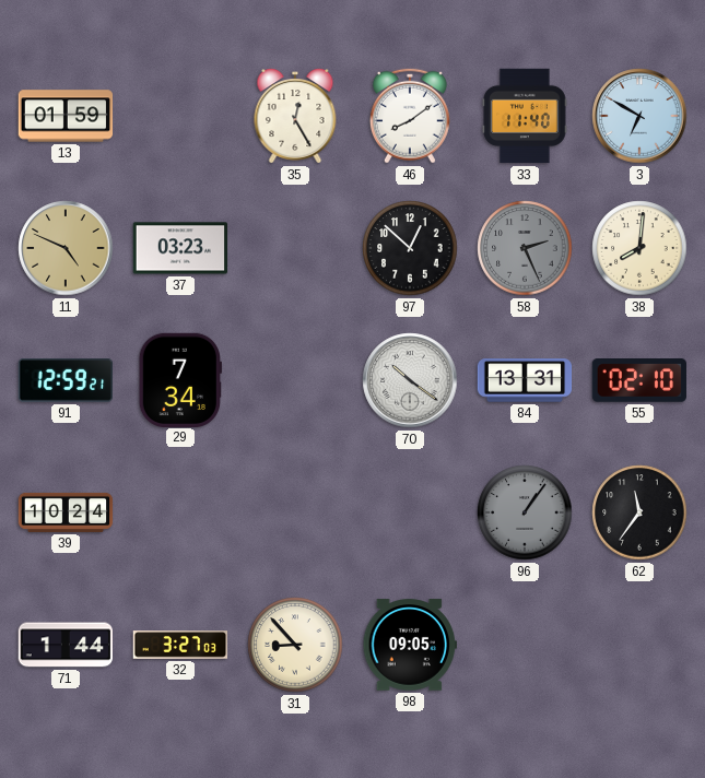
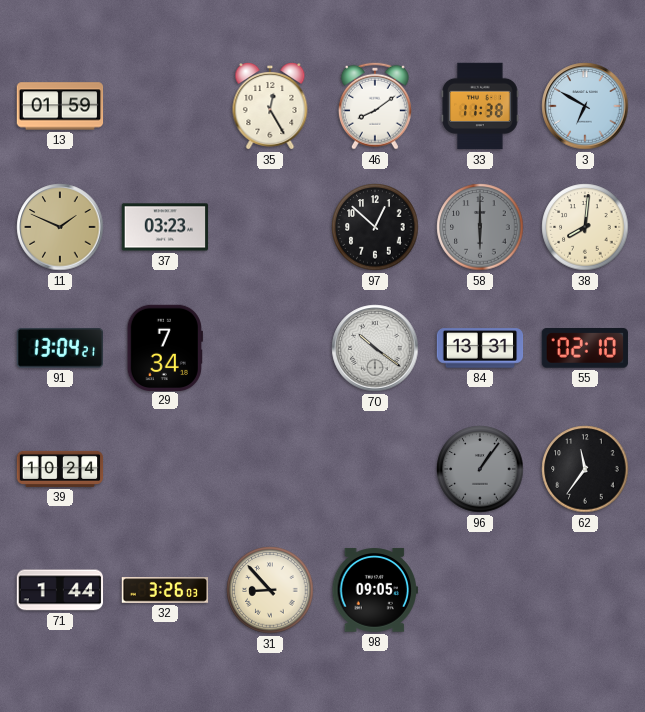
33: 11:40 -> 11:38
11: 4:49 -> 1:49
58: 2:26 -> 6:00
91: 12:59 -> 13:04
32: 3:27 -> 3:26
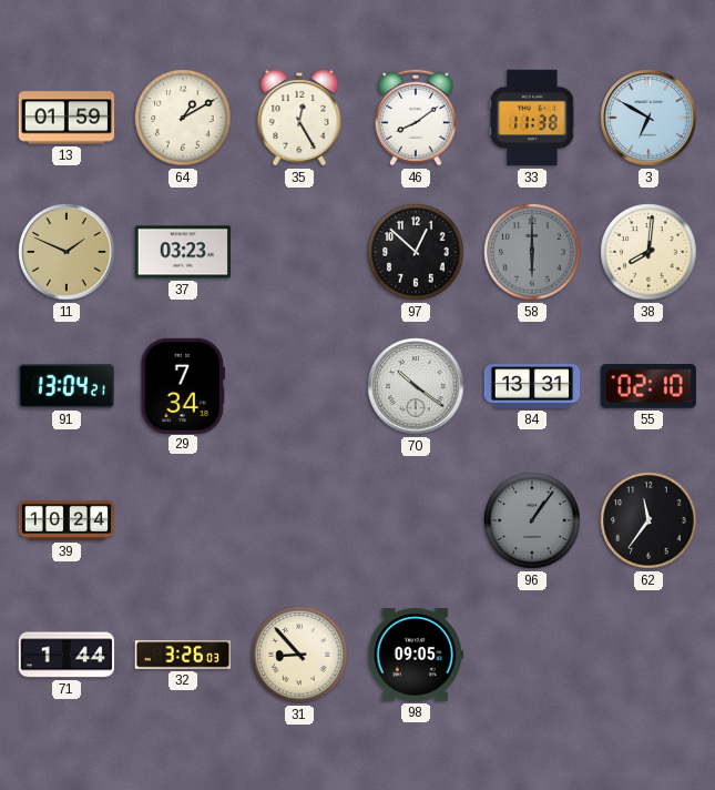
64: none -> 1:10
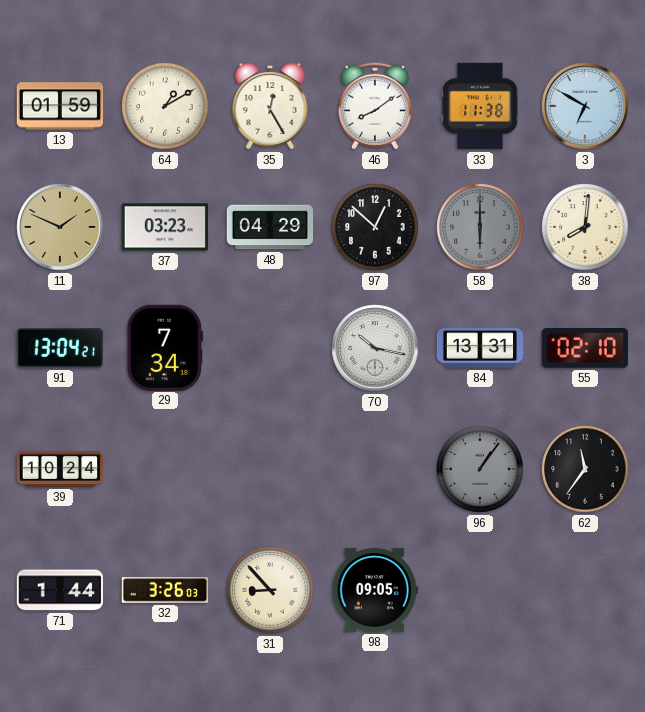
48: none -> 04:29
70: 10:21 -> 10:17
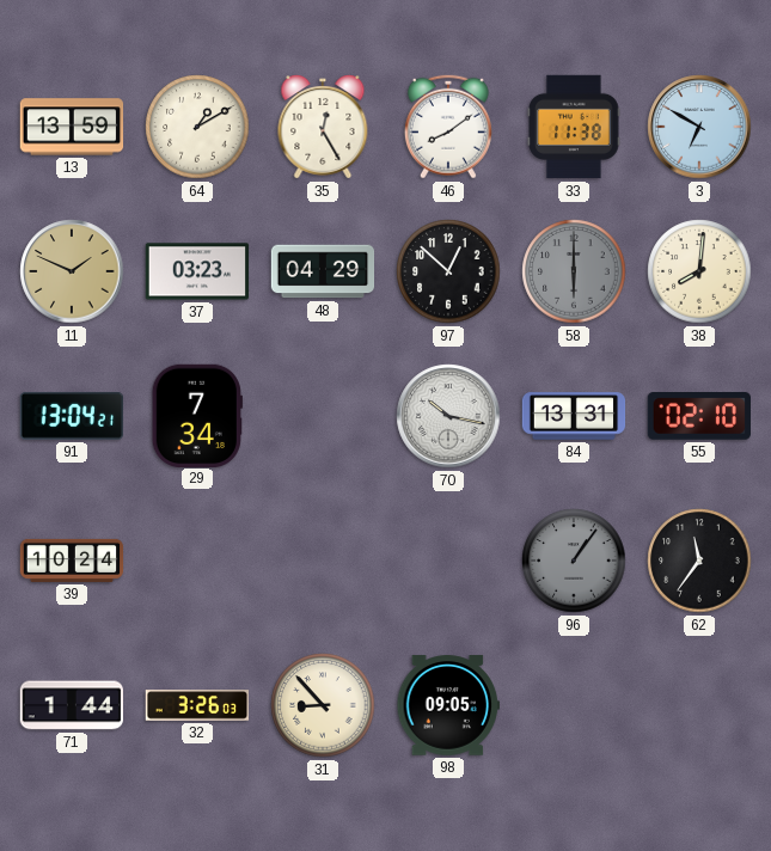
13: 01:59 -> 13:59
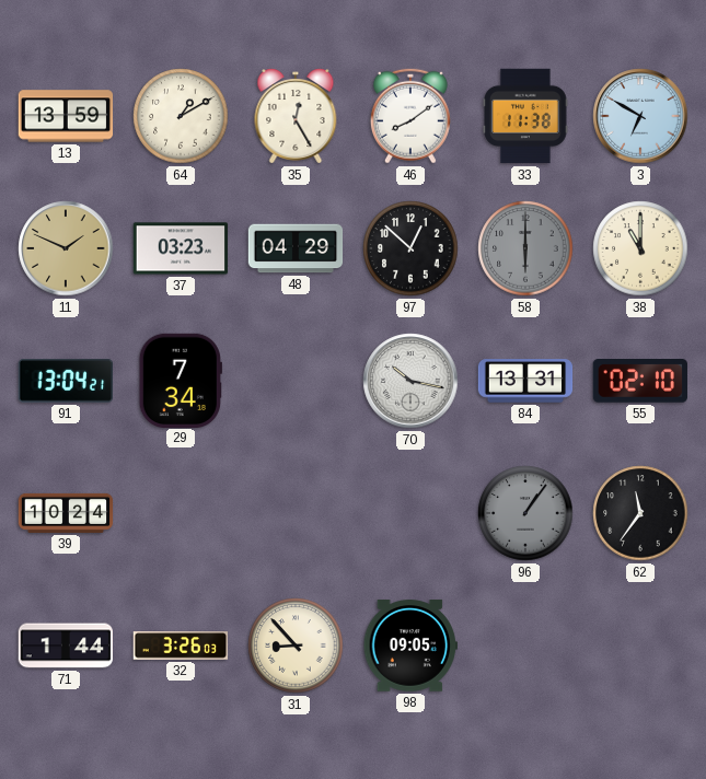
38: 8:01 -> 11:00
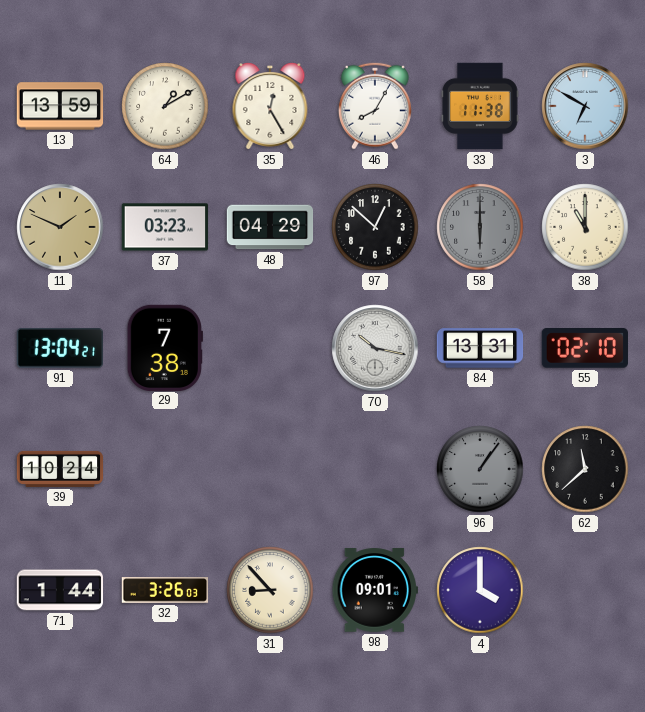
46: 8:09 -> 8:05
29: 7:34 -> 7:38
62: 11:36 -> 11:38
98: 09:05 -> 09:01
4: none -> 4:00
